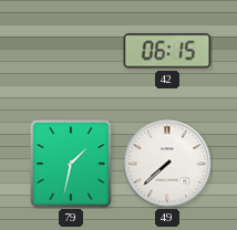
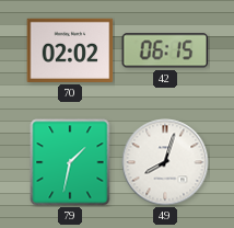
70: none -> 02:02
49: 7:38 -> 8:03
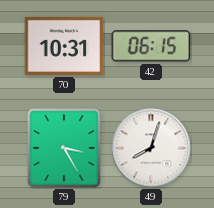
70: 02:02 -> 10:31
79: 1:32 -> 3:25
